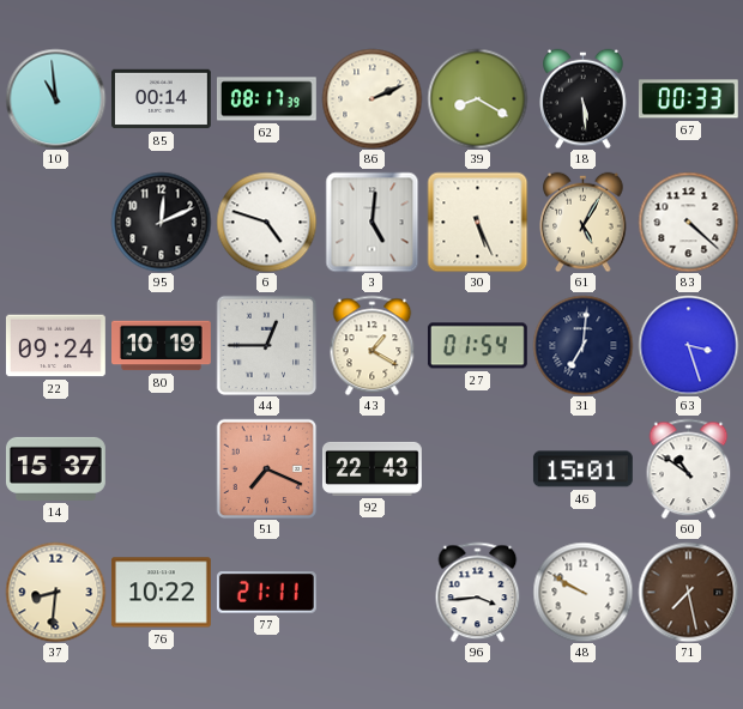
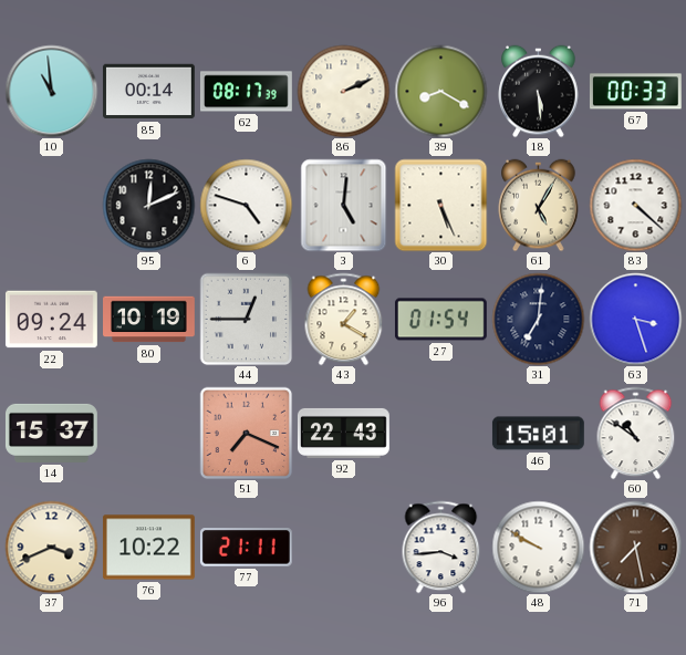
37: 8:31 -> 3:41
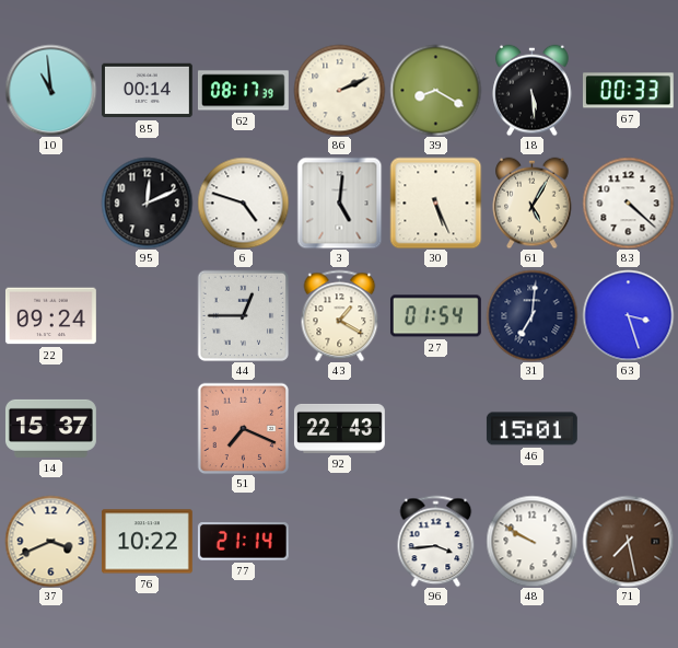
80: 10:19 -> none
60: 10:51 -> none
77: 21:11 -> 21:14
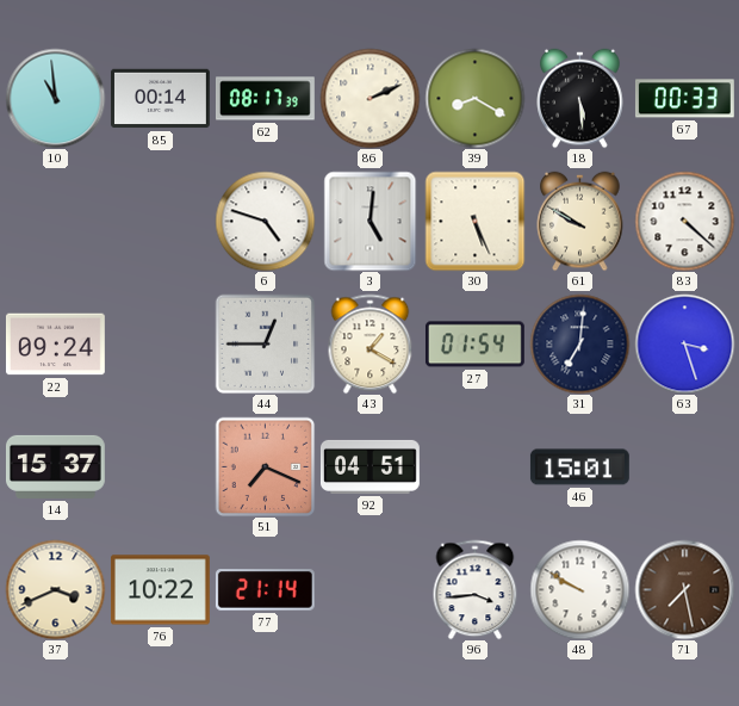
95: 12:11 -> none
61: 5:05 -> 9:50
92: 22:43 -> 04:51
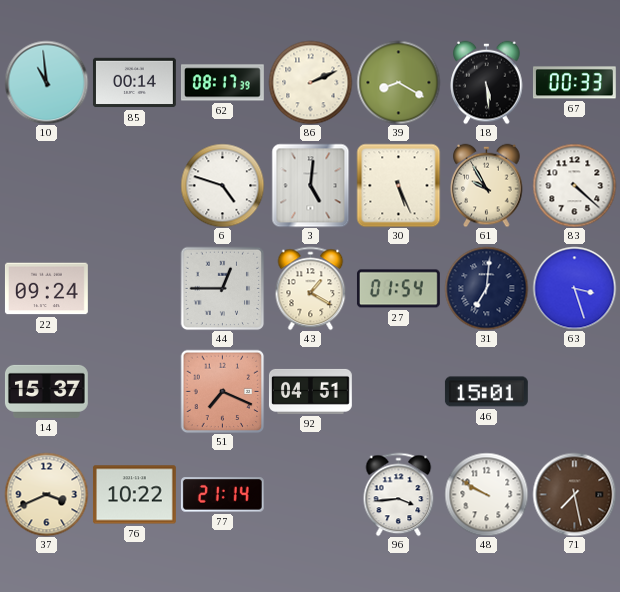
61: 9:50 -> 9:55
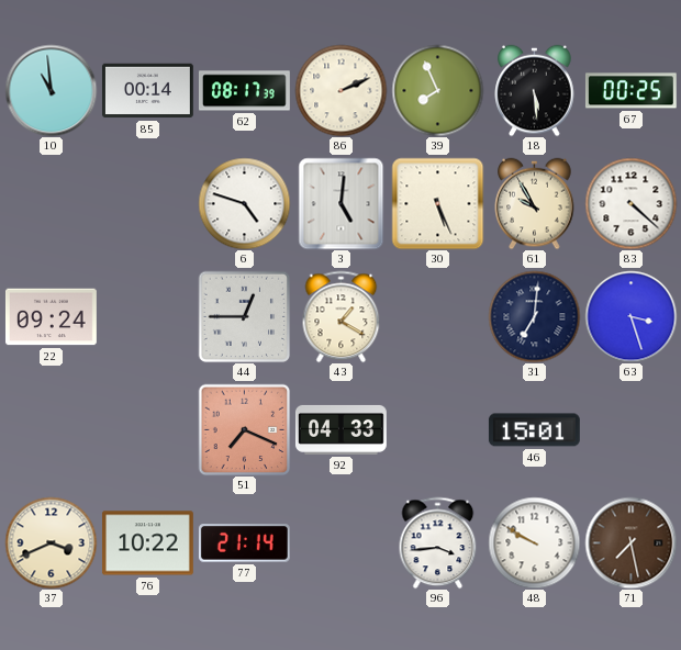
39: 8:20 -> 7:56
67: 00:33 -> 00:25
27: 01:54 -> none
14: 15:37 -> none
92: 04:51 -> 04:33
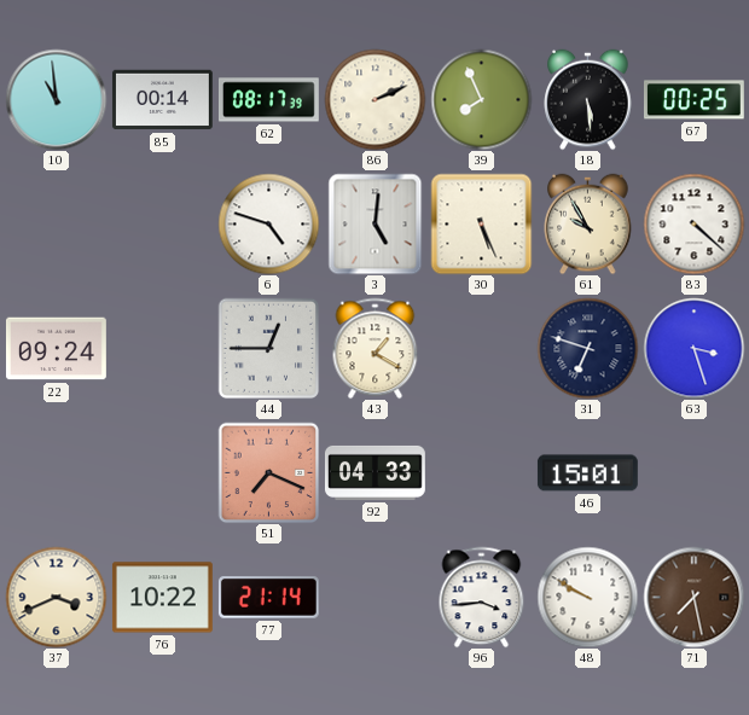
31: 7:01 -> 6:48
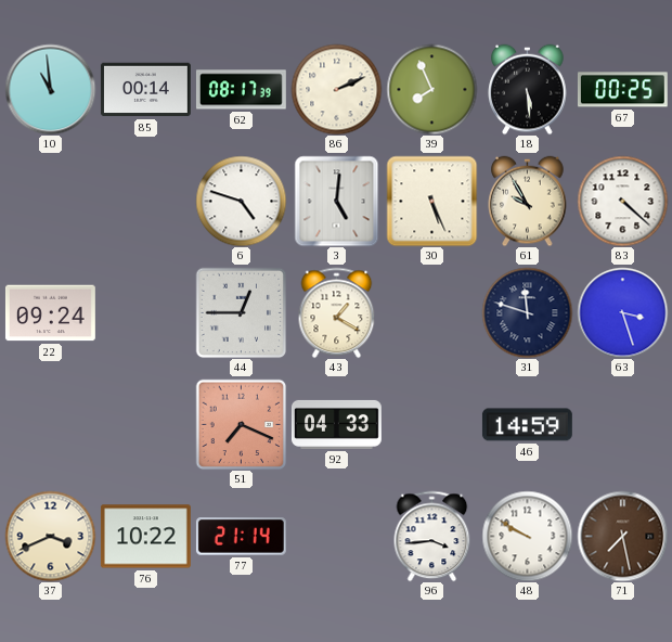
31: 6:48 -> 11:48
46: 15:01 -> 14:59
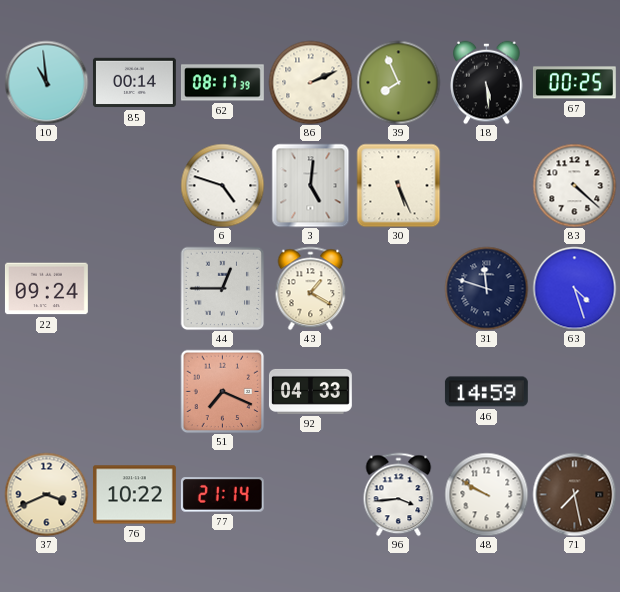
61: 9:55 -> none
63: 3:27 -> 4:27
